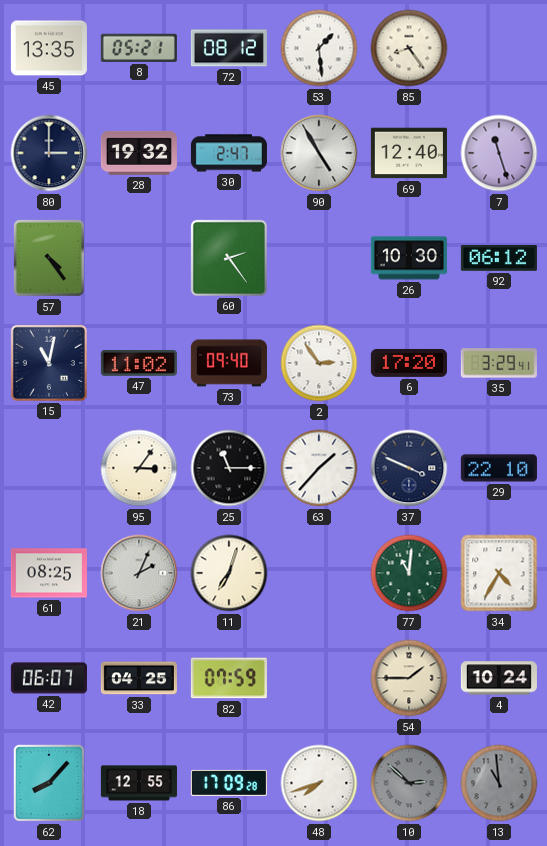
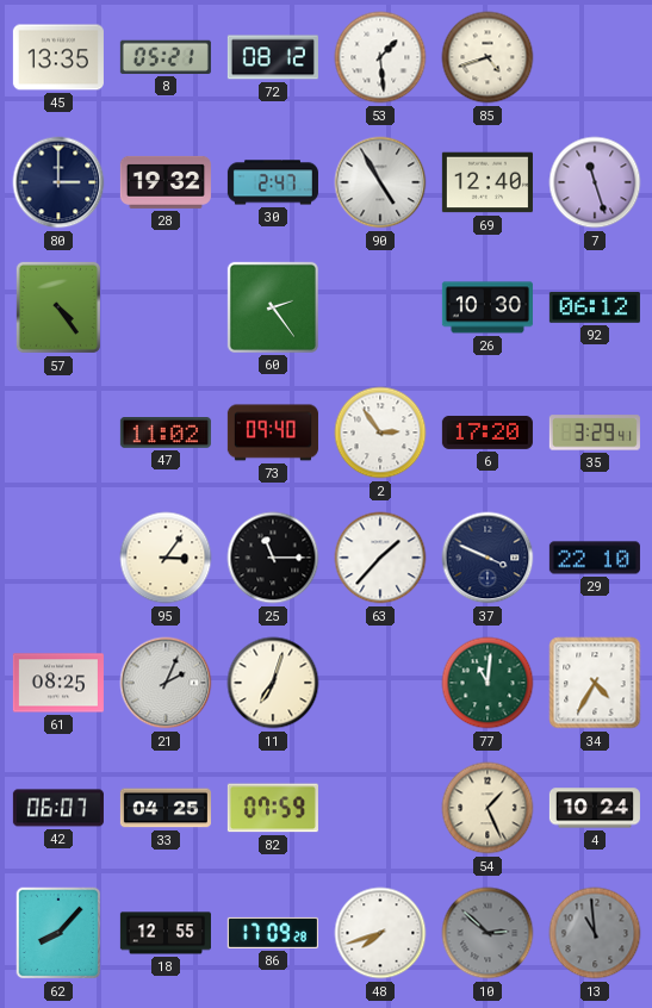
85: 8:24 -> 4:42
15: 11:02 -> none
54: 1:45 -> 1:26
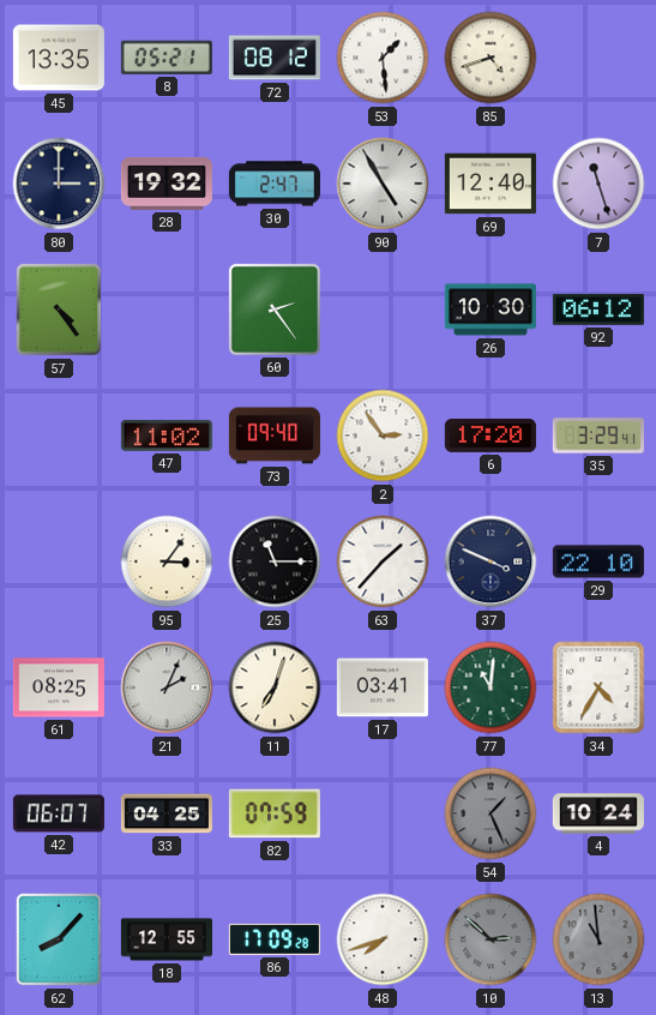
17: none -> 03:41
54 dial: cream -> grey
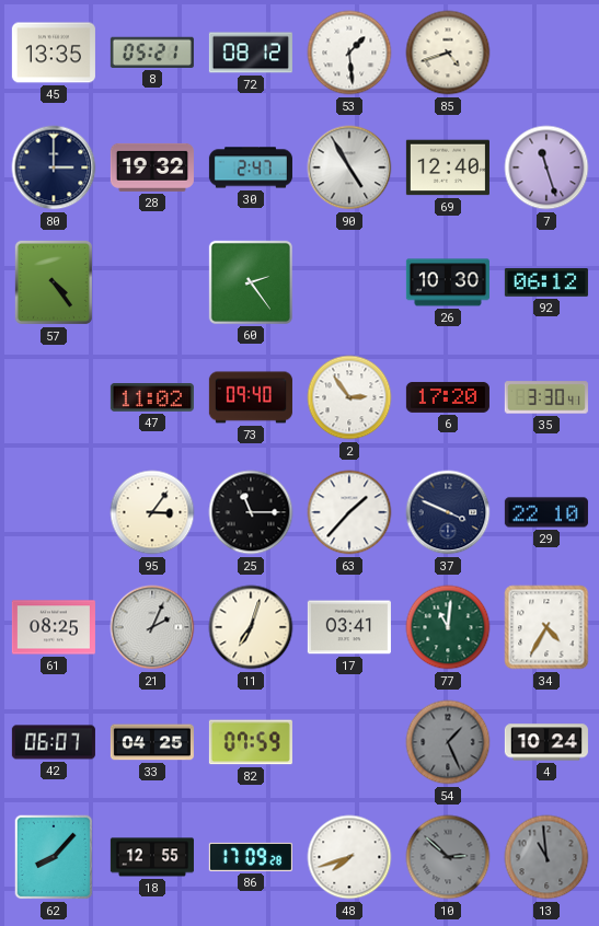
35: 3:29 -> 3:30
